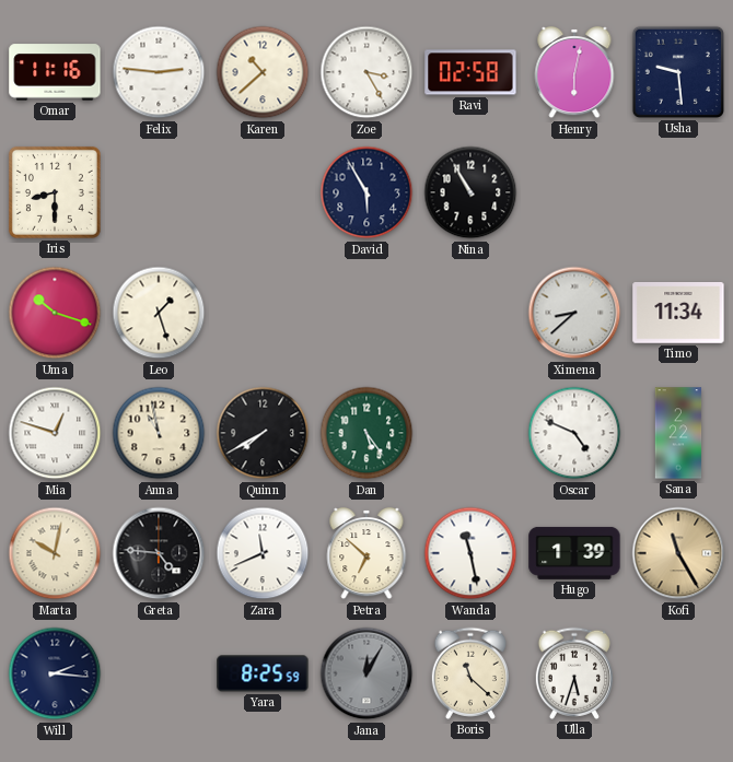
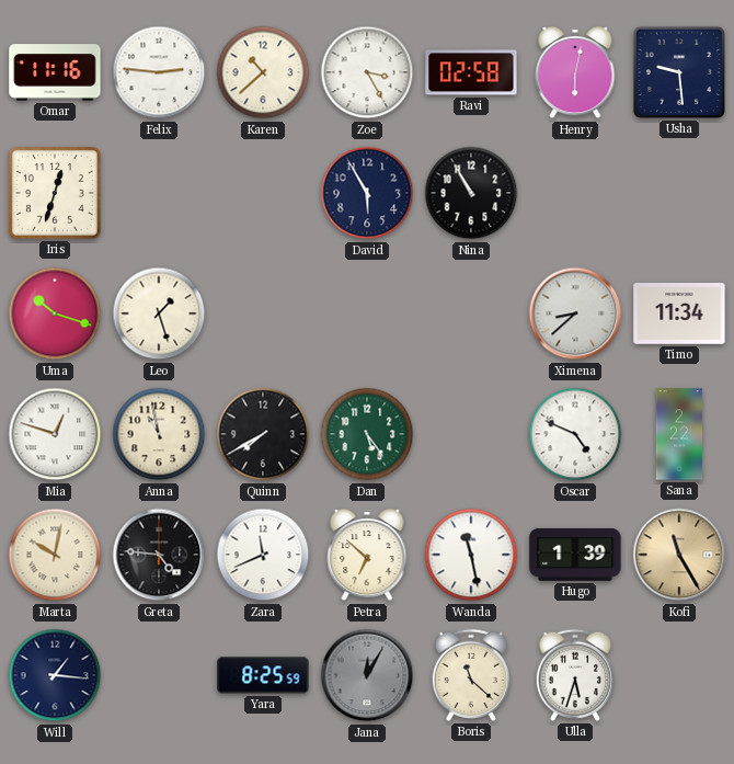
Iris: 8:30 -> 12:33
Will: 2:16 -> 1:16
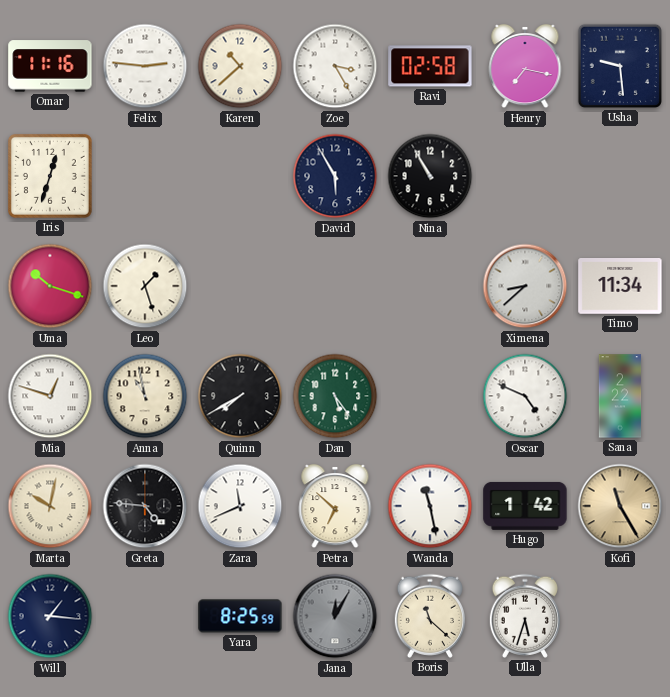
Henry: 6:02 -> 7:17
Hugo: 1:39 -> 1:42
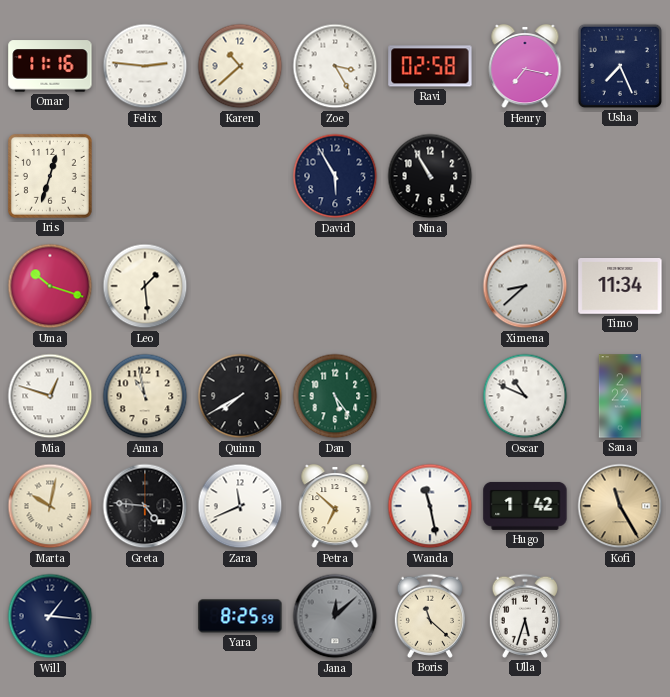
Usha: 9:29 -> 7:26
Leo: 1:27 -> 1:29
Oscar: 4:49 -> 10:49
Jana: 12:05 -> 12:08
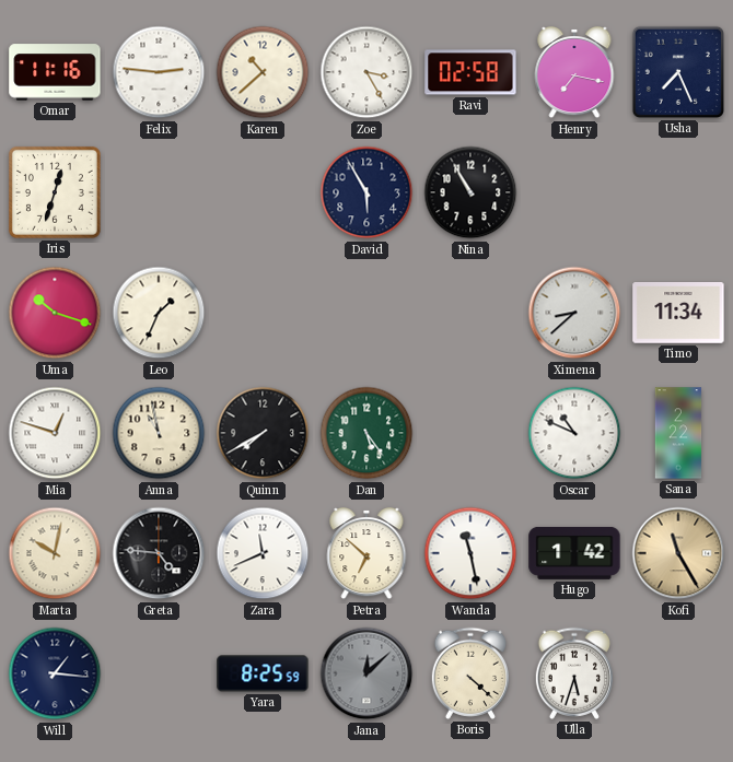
Leo: 1:29 -> 1:34
Boris: 11:22 -> 4:22
